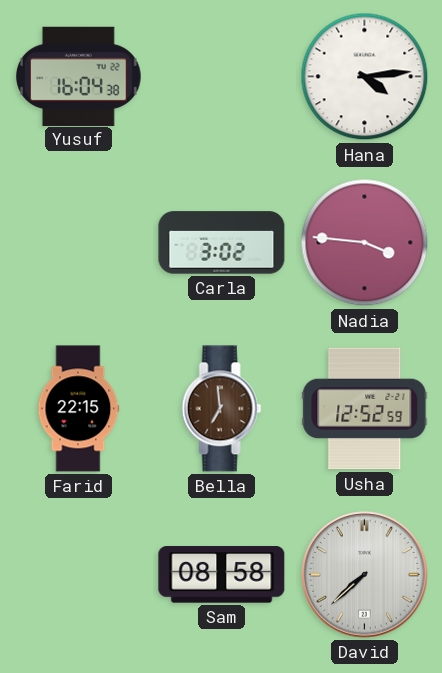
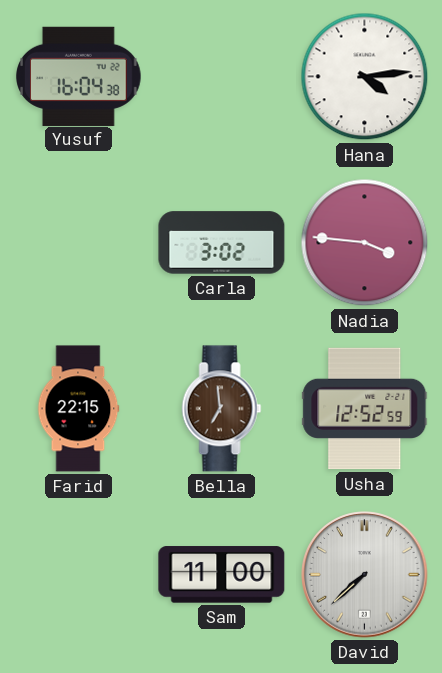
Sam: 08:58 -> 11:00
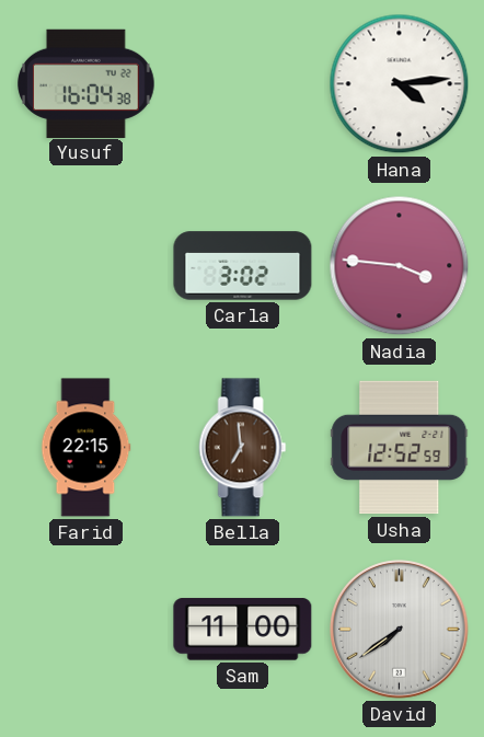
David: 7:38 -> 7:39
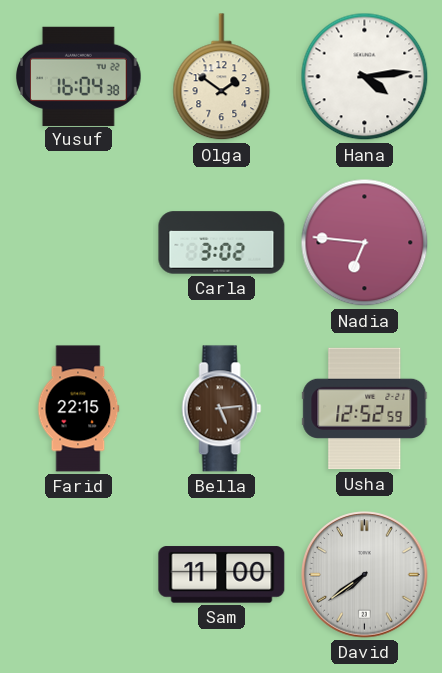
Olga: none -> 1:51
Nadia: 3:46 -> 6:46
Bella: 6:59 -> 5:14
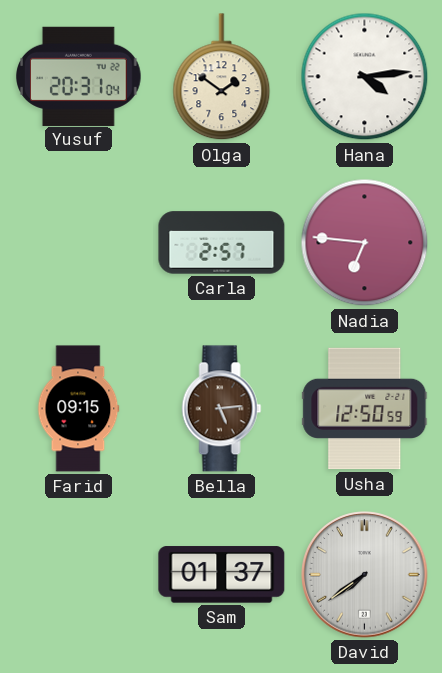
Yusuf: 16:04 -> 20:31
Carla: 3:02 -> 2:57
Farid: 22:15 -> 09:15
Usha: 12:52 -> 12:50
Sam: 11:00 -> 01:37
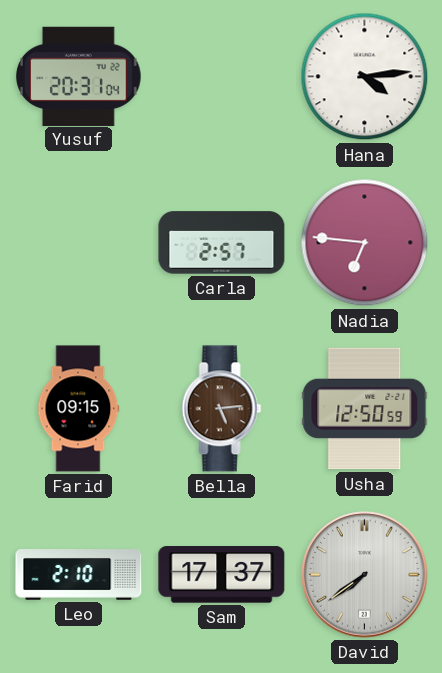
Olga: 1:51 -> none
Leo: none -> 2:10
Sam: 01:37 -> 17:37
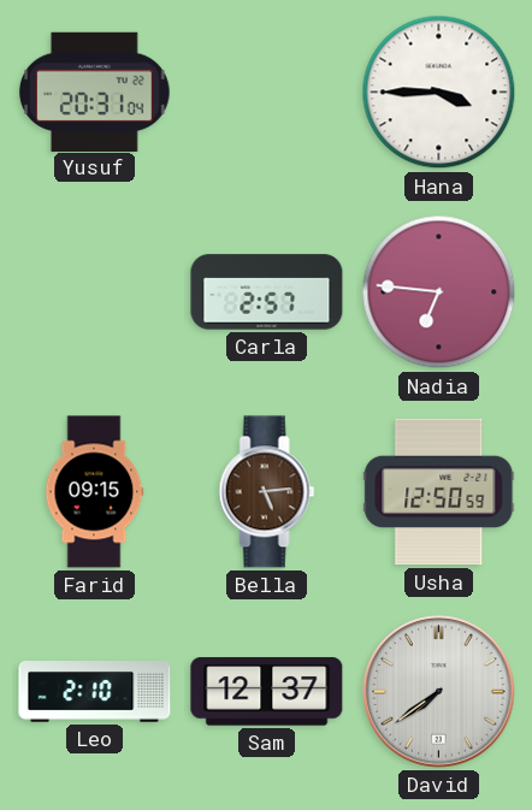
Hana: 4:14 -> 3:45
Sam: 17:37 -> 12:37
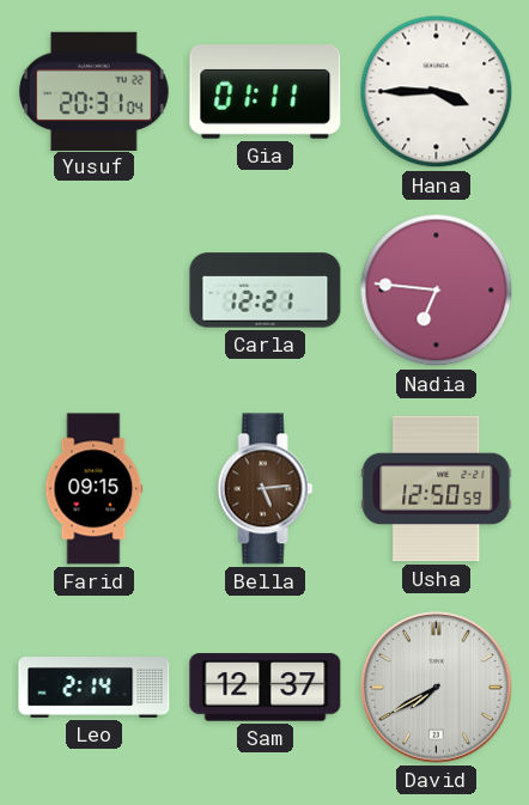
Gia: none -> 01:11
Carla: 2:57 -> 12:21
Leo: 2:10 -> 2:14
David: 7:39 -> 7:40
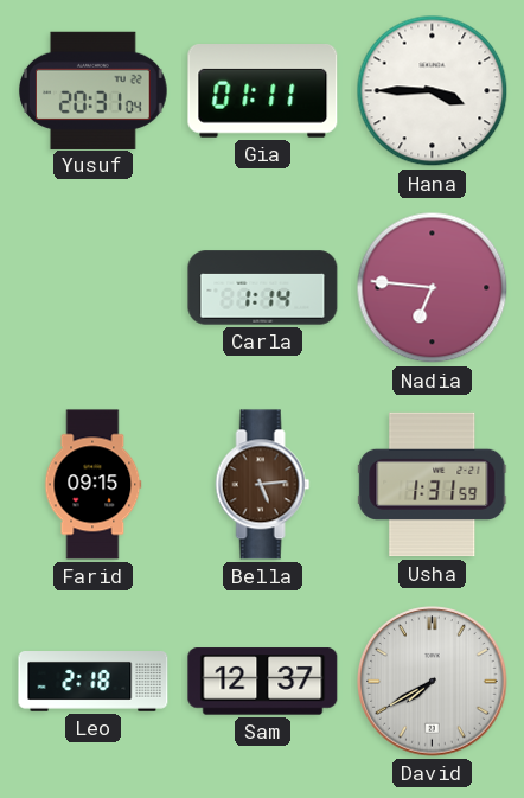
Carla: 12:21 -> 1:14
Usha: 12:50 -> 1:31
Leo: 2:14 -> 2:18
